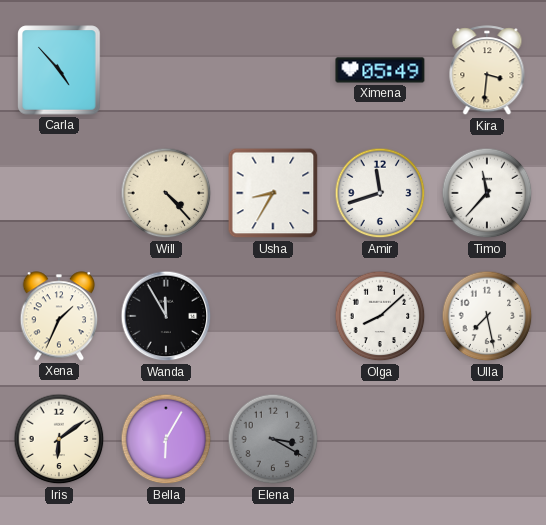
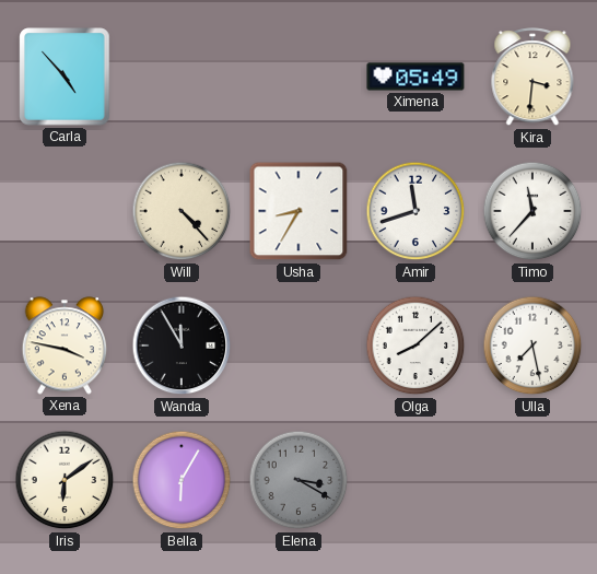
Xena: 1:34 -> 3:47
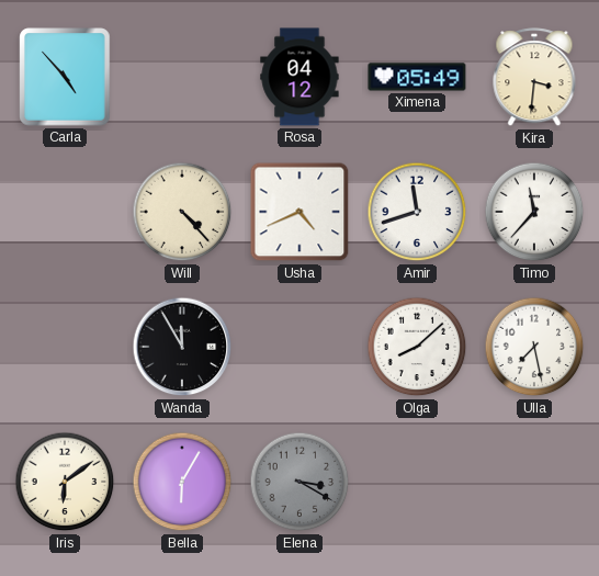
Rosa: none -> 04:12
Usha: 8:35 -> 4:41
Xena: 3:47 -> none
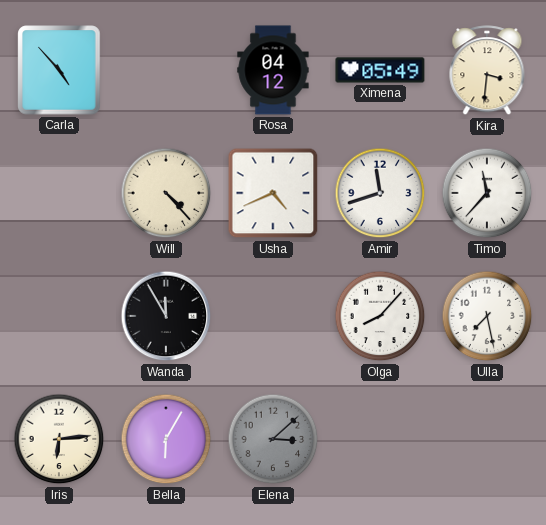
Olga: 8:08 -> 8:07
Iris: 6:09 -> 6:14
Elena: 3:20 -> 3:08
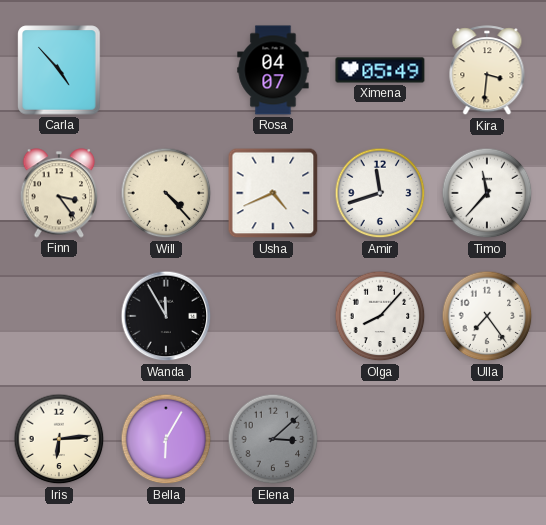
Rosa: 04:12 -> 04:07
Finn: none -> 3:24
Ulla: 7:28 -> 7:24
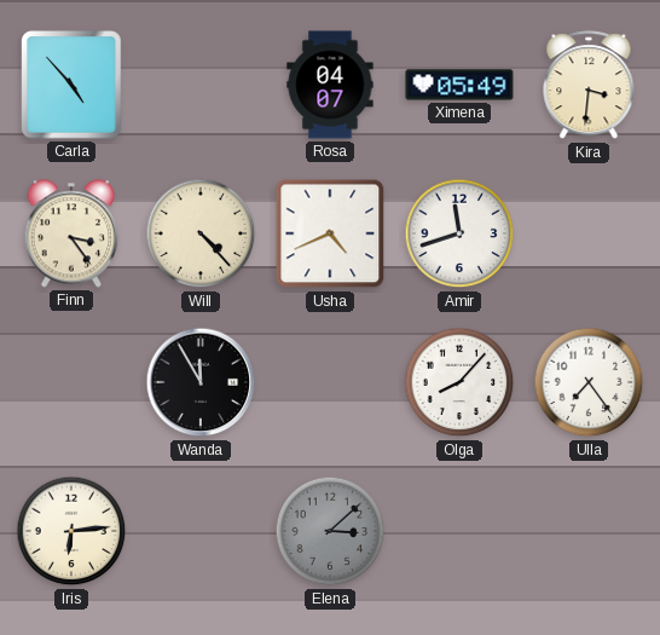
Timo: 11:37 -> none
Bella: 6:05 -> none
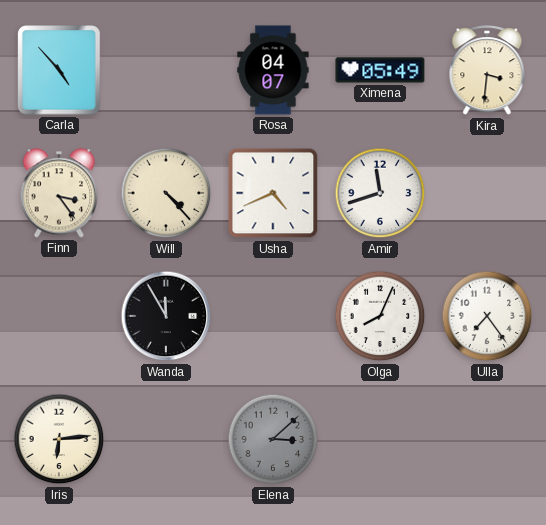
Olga: 8:07 -> 8:04
